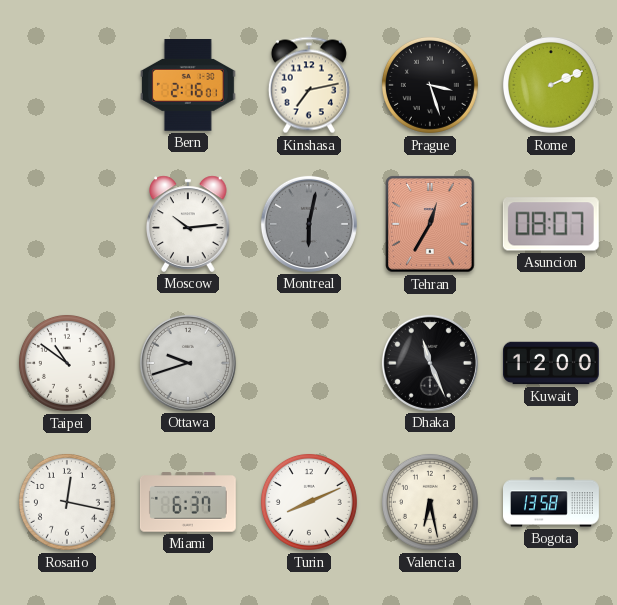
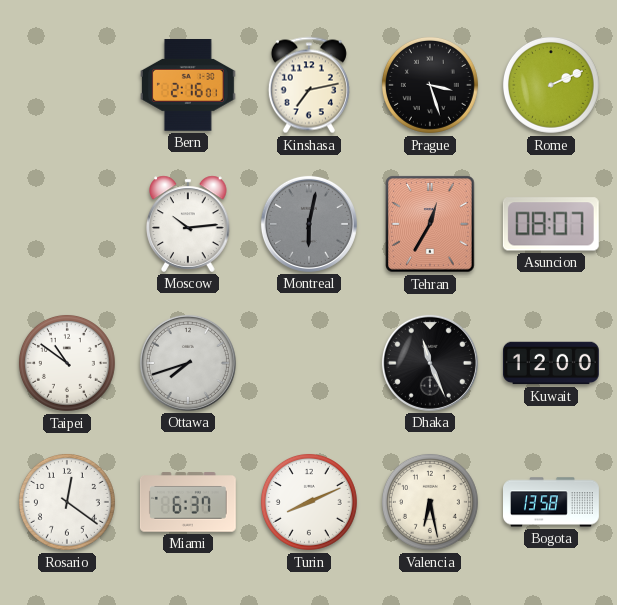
Ottawa: 9:42 -> 7:42
Rosario: 12:17 -> 12:21
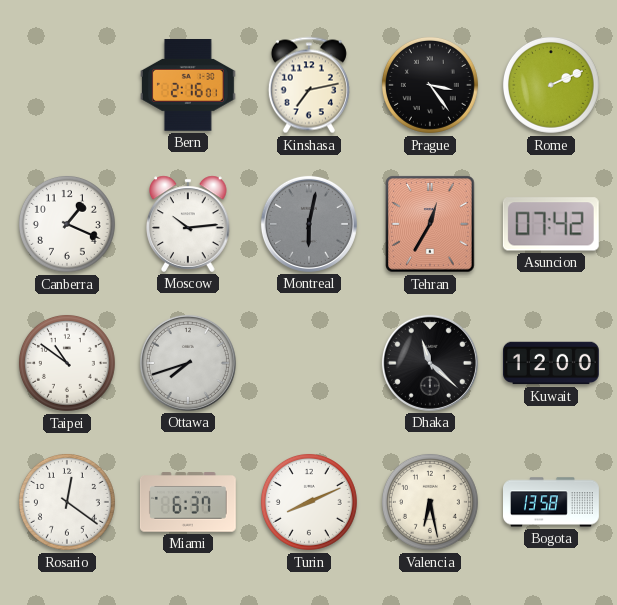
Prague: 3:27 -> 3:24
Canberra: none -> 1:19
Asuncion: 08:07 -> 07:42
Dhaka: 11:26 -> 11:22
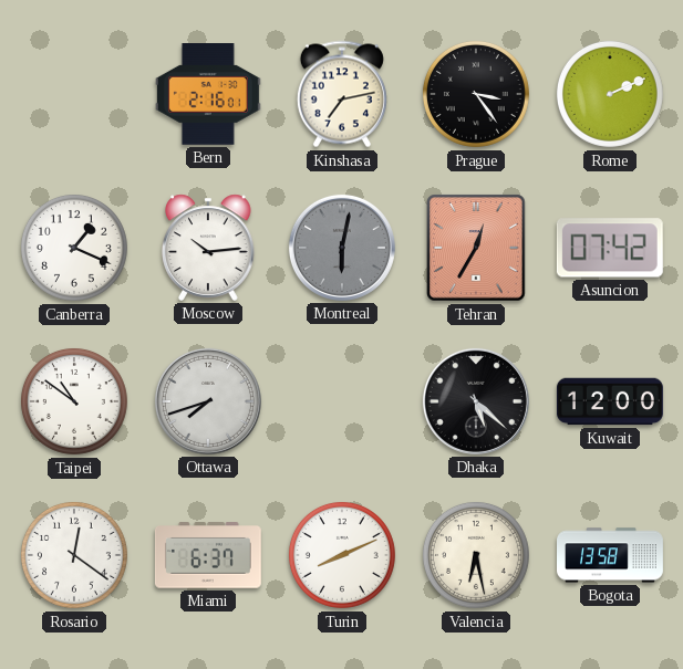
Dhaka: 11:22 -> 5:22
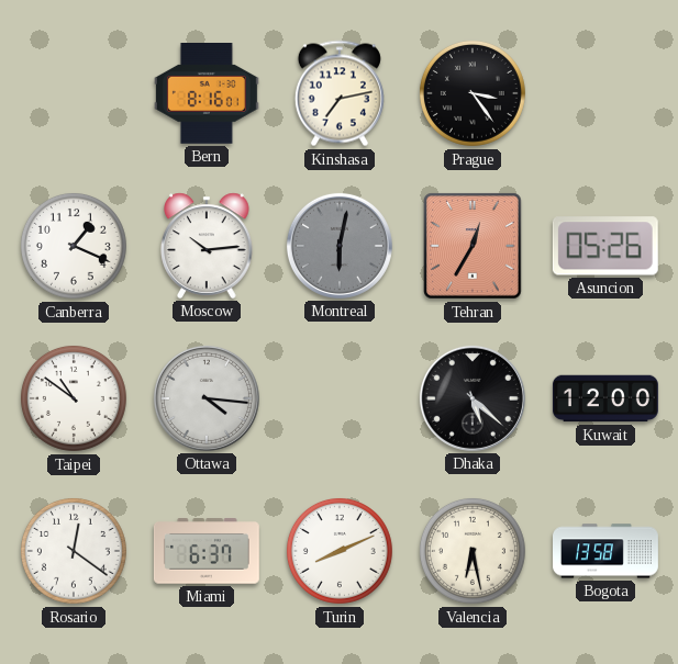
Bern: 2:16 -> 8:16
Rome: 2:11 -> none
Asuncion: 07:42 -> 05:26
Ottawa: 7:42 -> 4:16
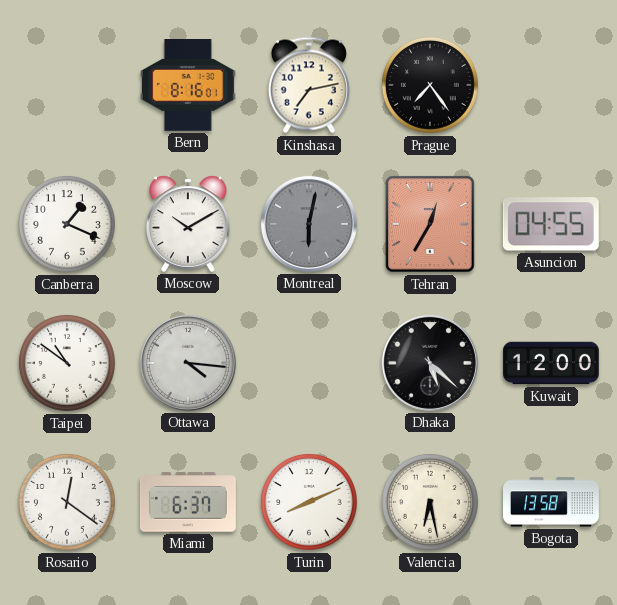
Prague: 3:24 -> 7:24
Moscow: 10:14 -> 10:10
Asuncion: 05:26 -> 04:55
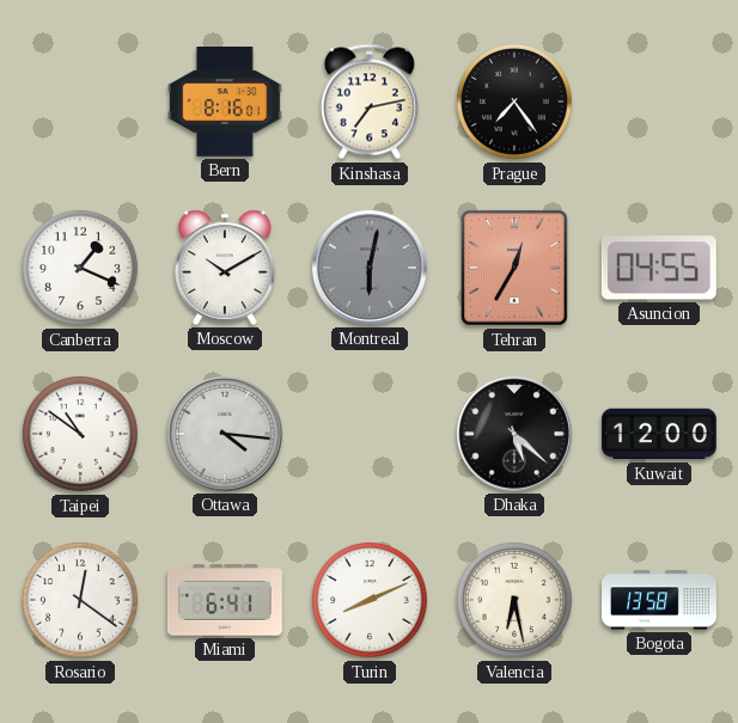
Miami: 6:37 -> 6:41
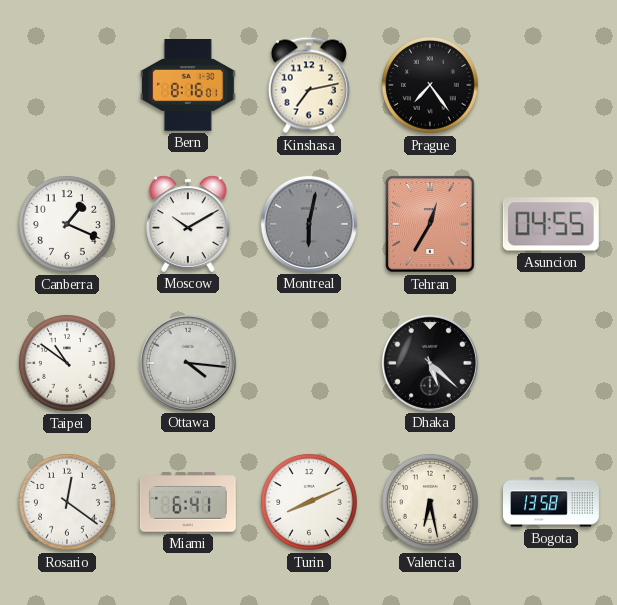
Kuwait: 12:00 -> none
